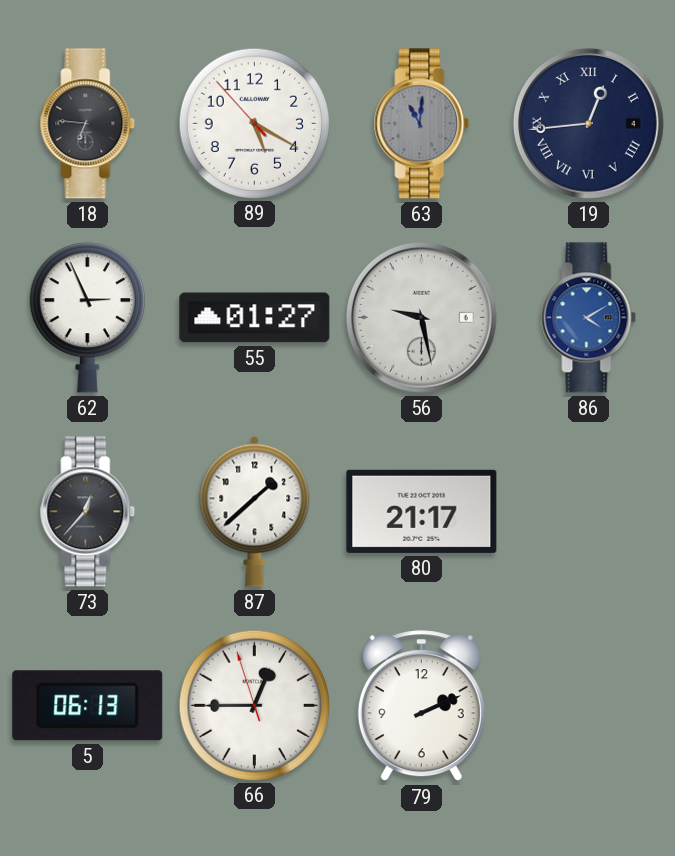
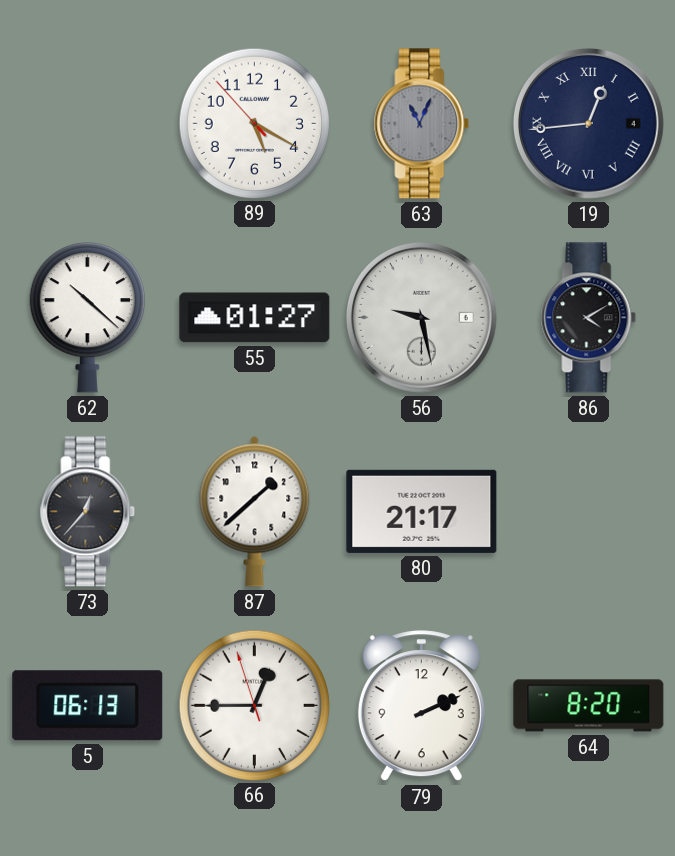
18: 6:46 -> none
63: 11:01 -> 11:04
62: 2:56 -> 10:22
86 dial: blue -> black
64: none -> 8:20
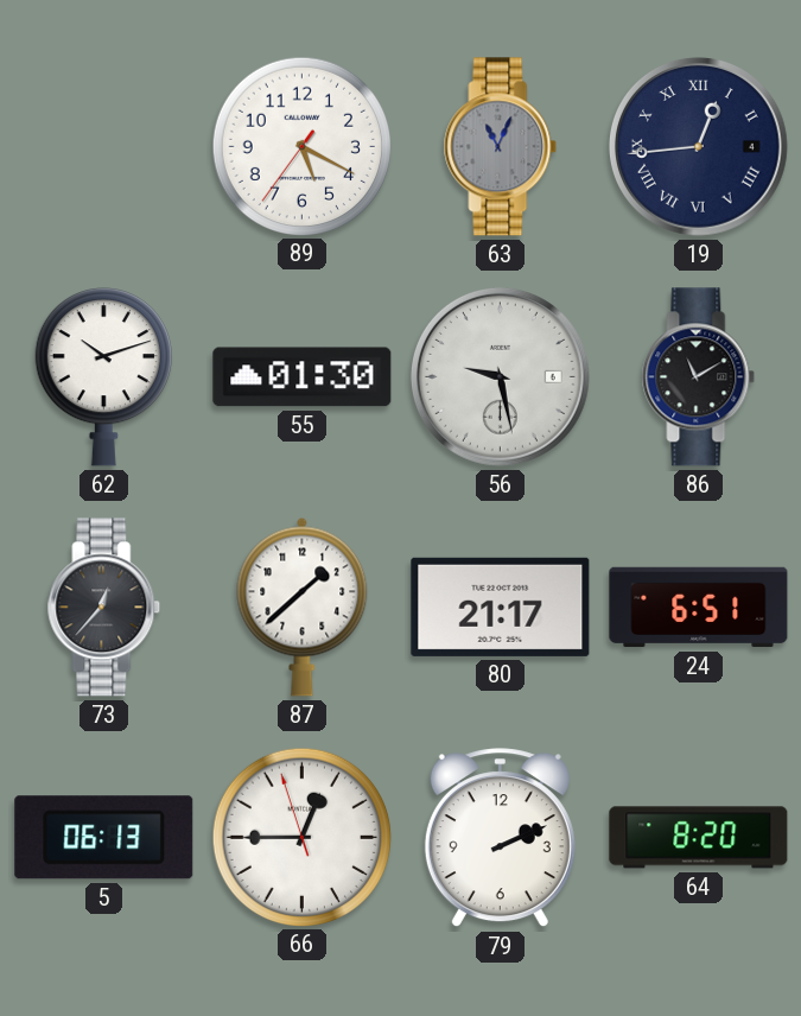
89: 5:19:53 -> 5:19:36
62: 10:22 -> 10:12
55: 01:27 -> 01:30
86: 4:10 -> 11:10
24: none -> 6:51
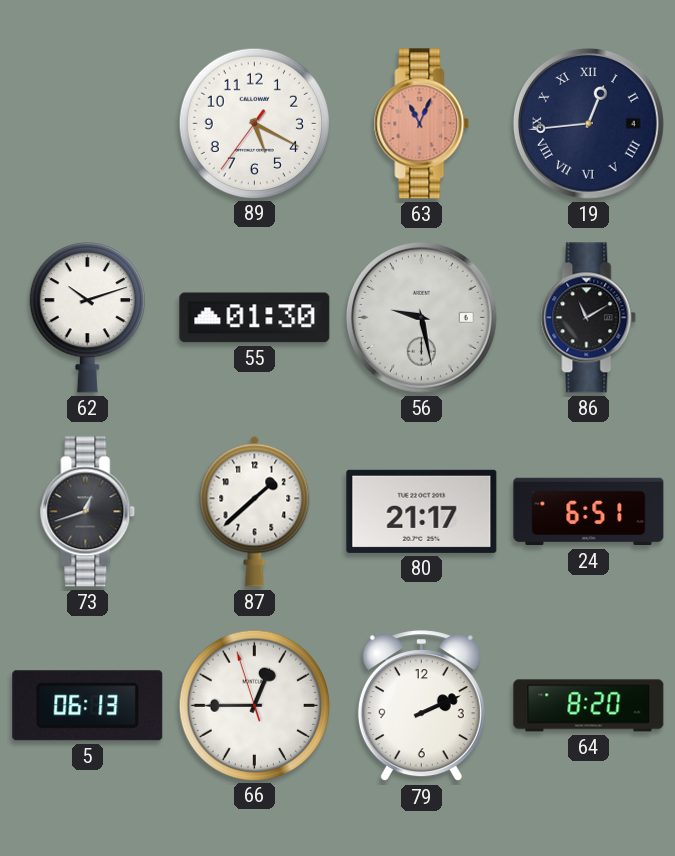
63 dial: grey -> salmon
73: 12:37 -> 12:42
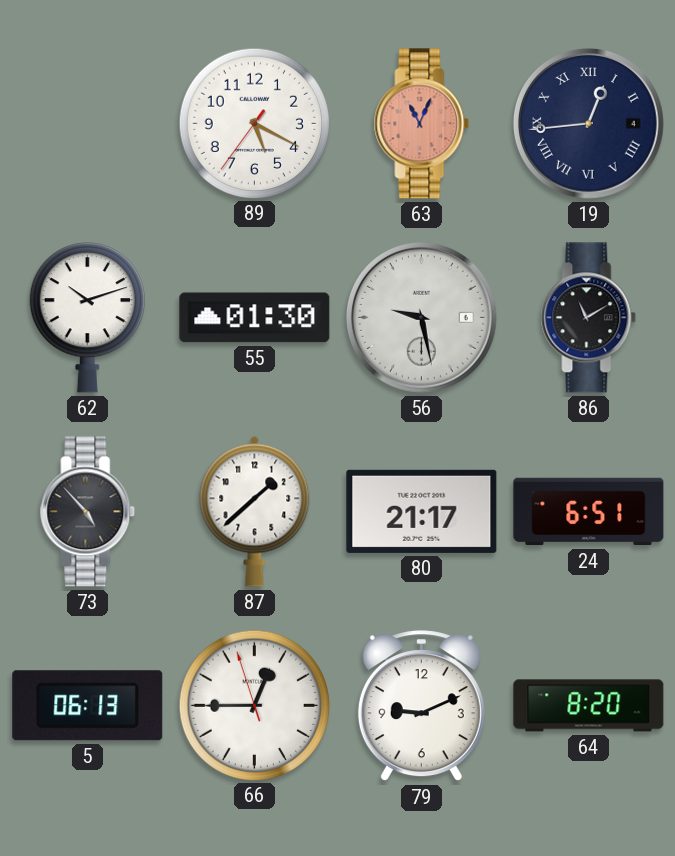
73: 12:42 -> 4:53
79: 2:11 -> 9:11
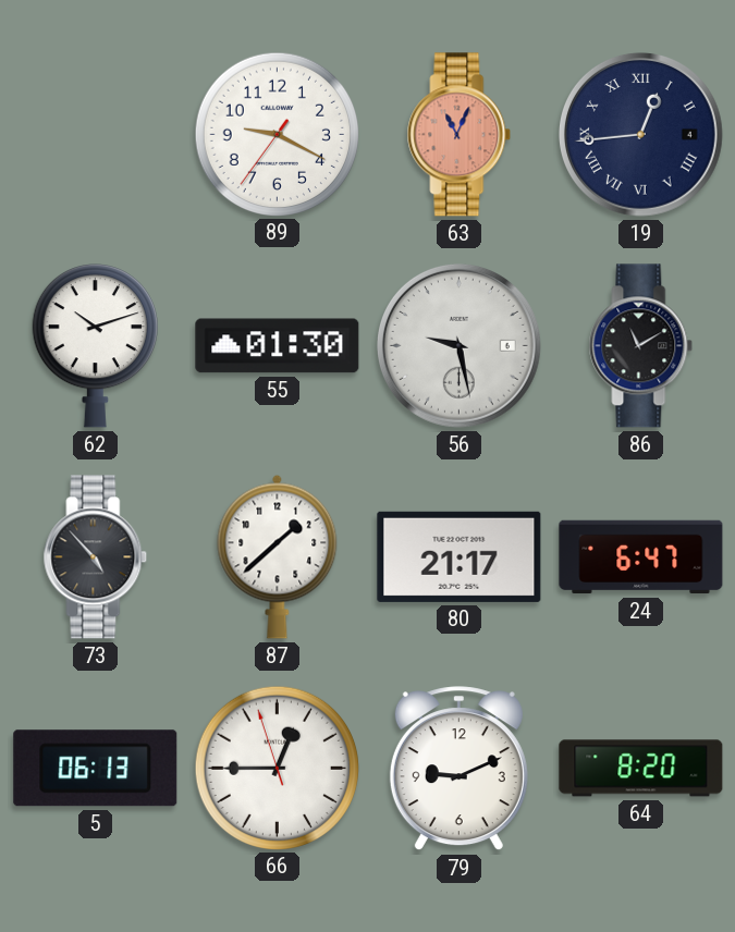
89: 5:19 -> 9:19
24: 6:51 -> 6:47
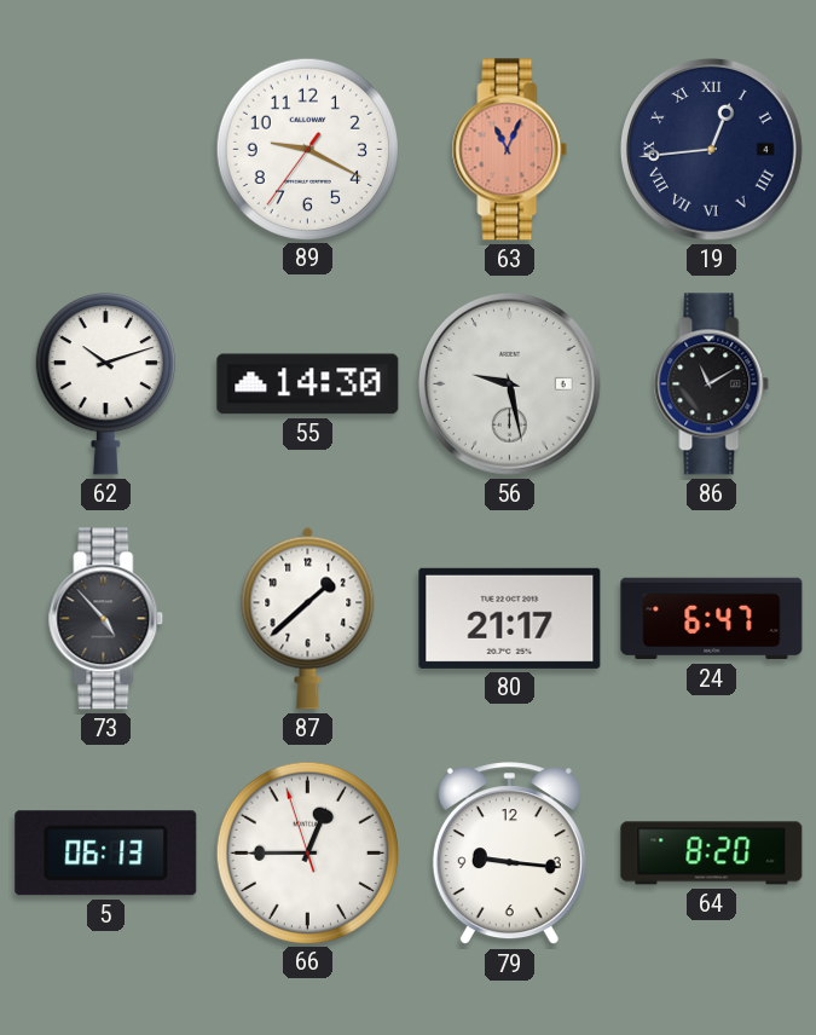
55: 01:30 -> 14:30
79: 9:11 -> 9:16
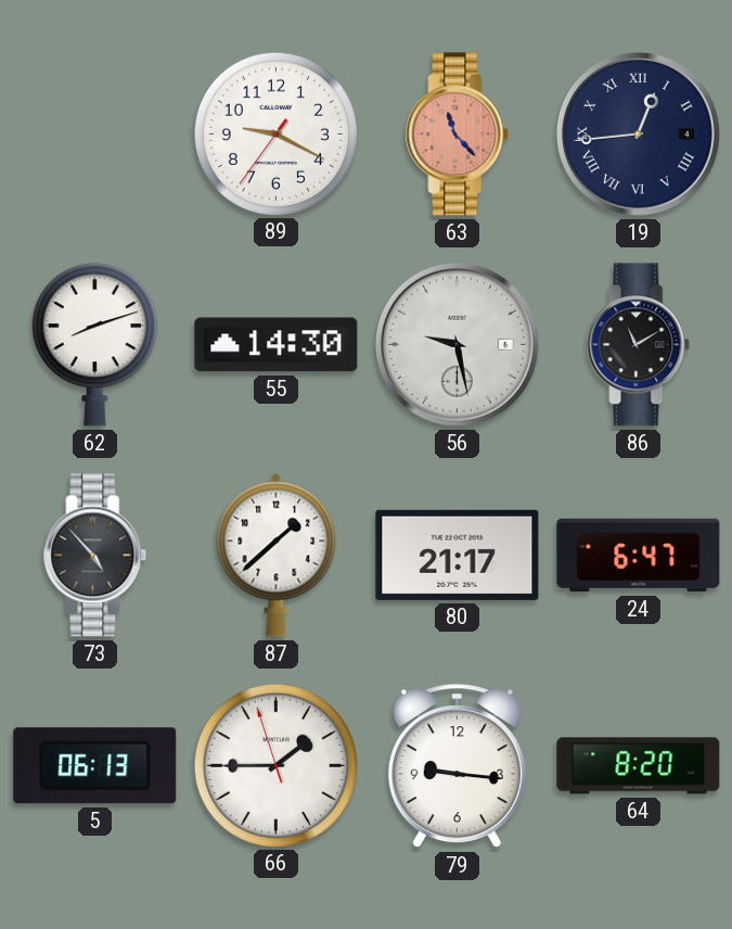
63: 11:04 -> 11:23
62: 10:12 -> 8:12
66: 12:44 -> 1:44
